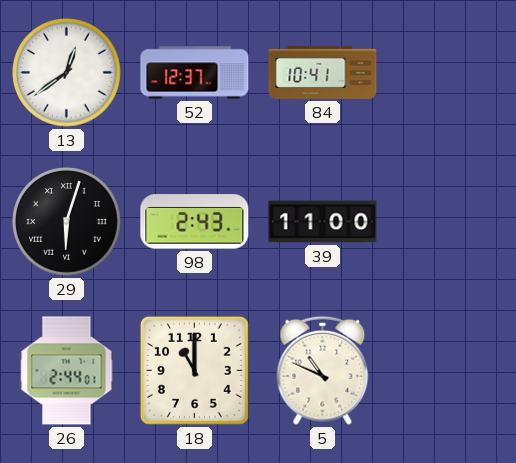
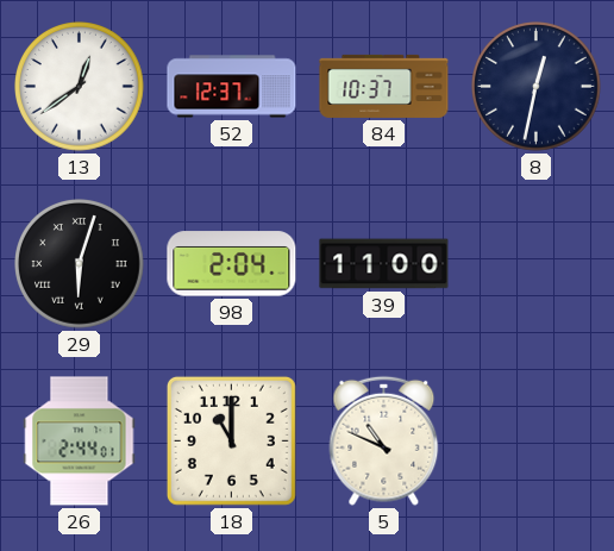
84: 10:41 -> 10:37
8: none -> 12:32
98: 2:43 -> 2:04
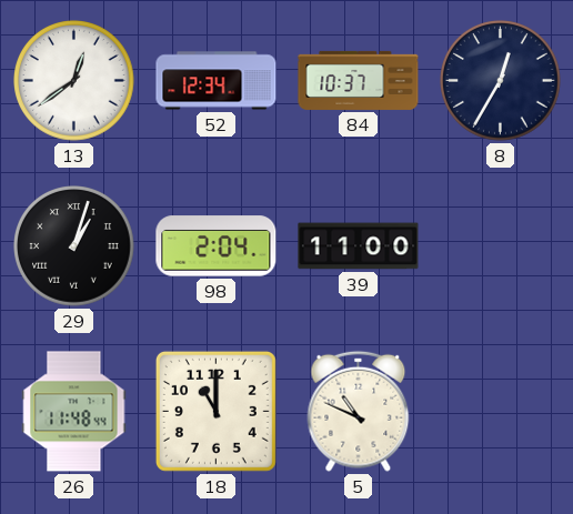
52: 12:37 -> 12:34
8: 12:32 -> 12:35
29: 6:03 -> 1:03
26: 2:44 -> 11:48
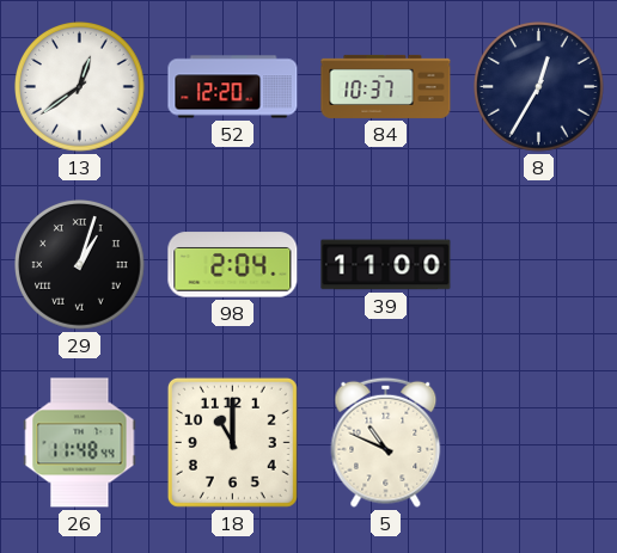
52: 12:34 -> 12:20
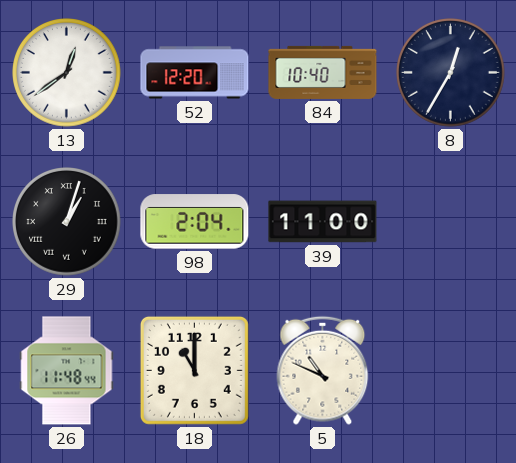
84: 10:37 -> 10:40
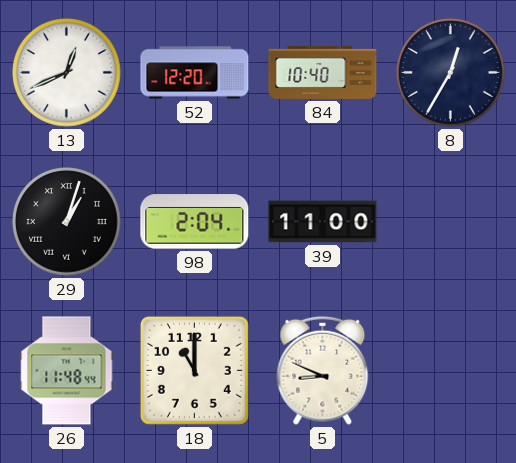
13: 12:39 -> 12:41
5: 10:49 -> 8:49
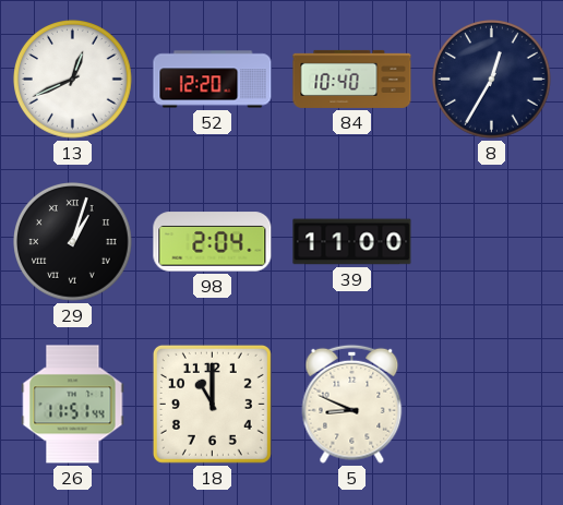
26: 11:48 -> 11:51
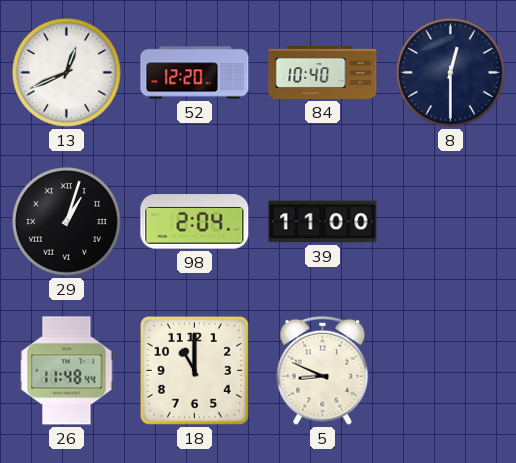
8: 12:35 -> 12:30
26: 11:51 -> 11:48
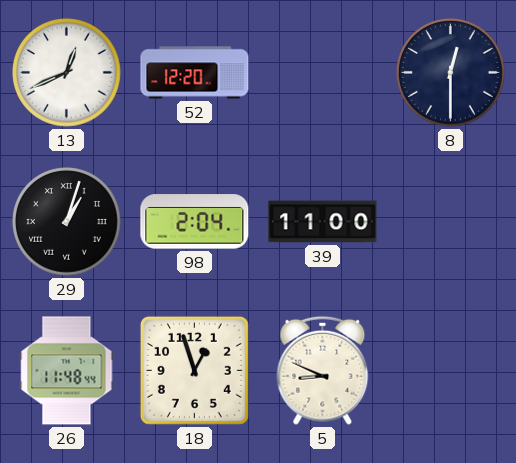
84: 10:40 -> none
18: 11:00 -> 12:57
